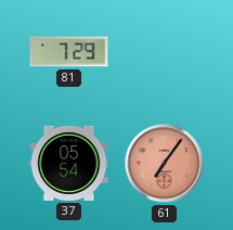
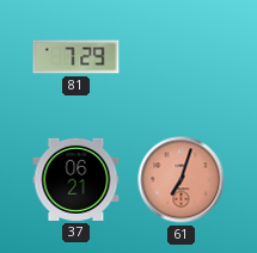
37: 05:54 -> 06:21
61: 7:06 -> 7:03
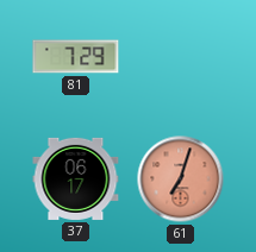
37: 06:21 -> 06:17
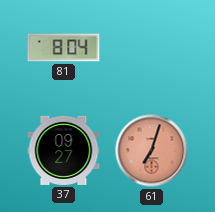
81: 7:29 -> 8:04
37: 06:17 -> 09:27
